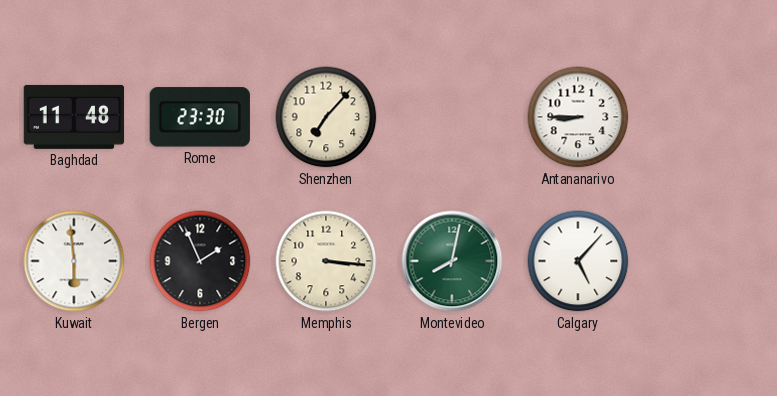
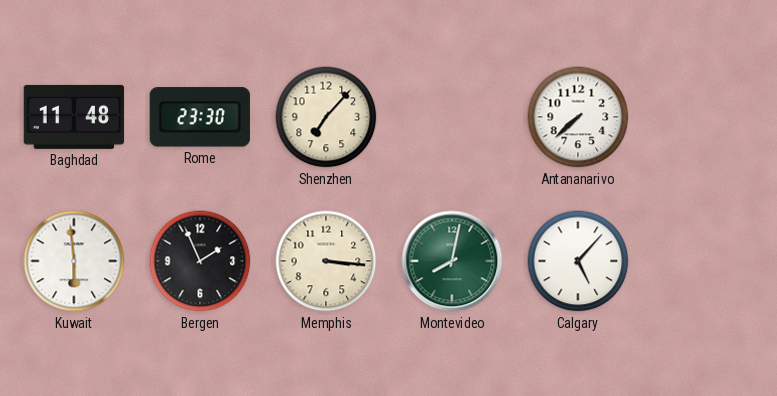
Antananarivo: 8:45 -> 7:38
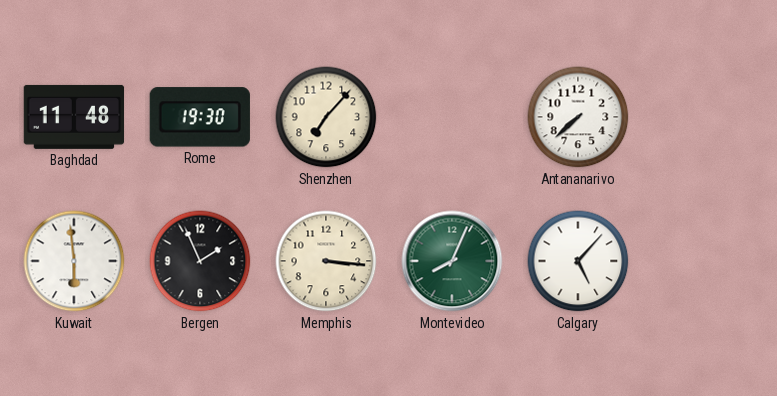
Rome: 23:30 -> 19:30
Montevideo: 8:02 -> 8:04
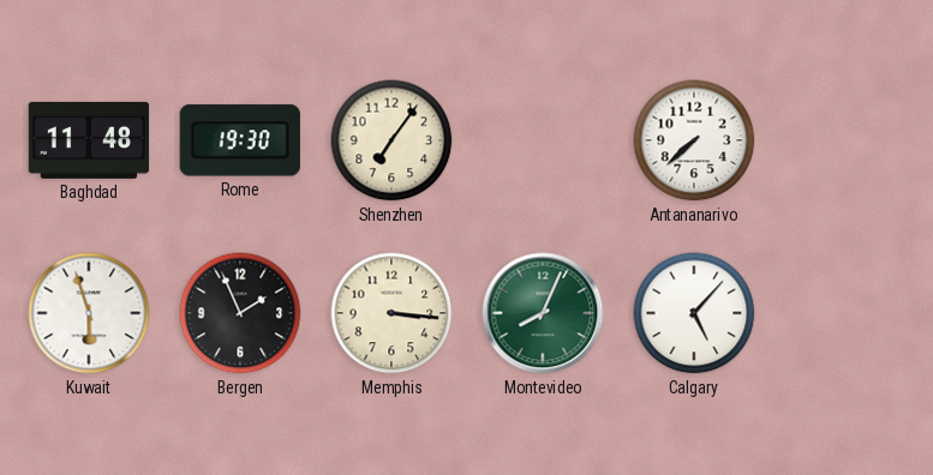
Shenzhen: 7:07 -> 7:06
Kuwait: 5:59 -> 5:57
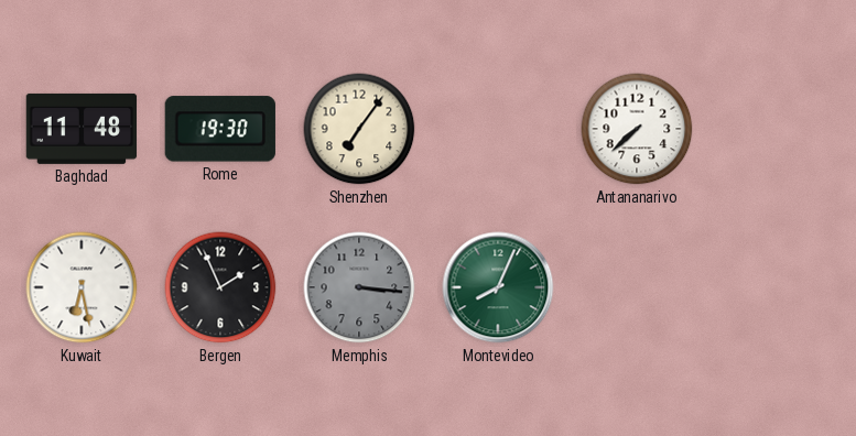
Kuwait: 5:57 -> 6:28
Memphis dial: cream -> grey
Calgary: 5:07 -> none
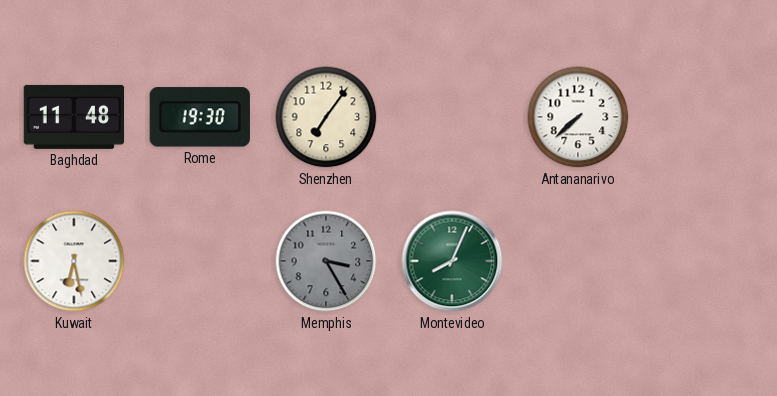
Bergen: 1:56 -> none
Memphis: 3:16 -> 3:25
